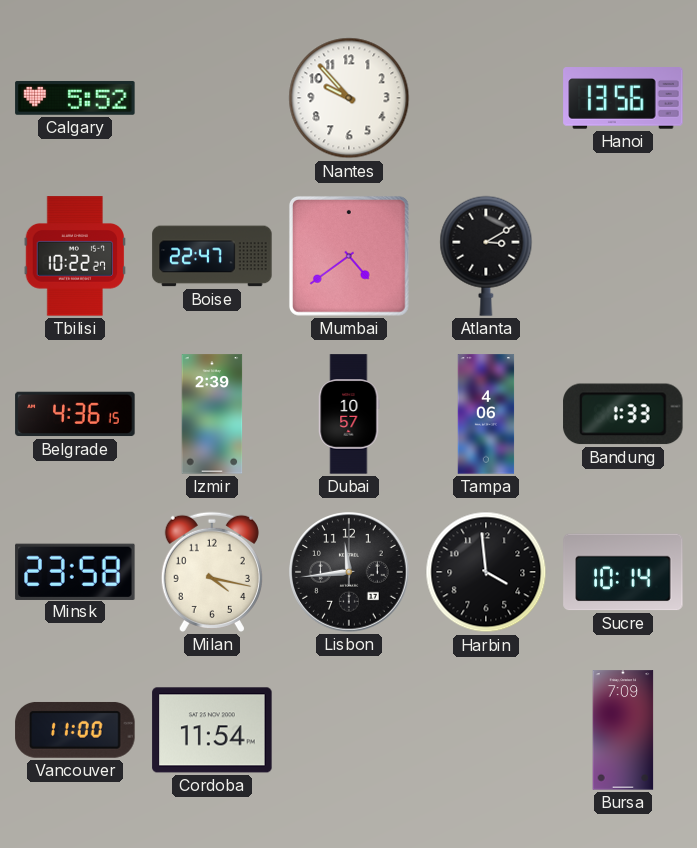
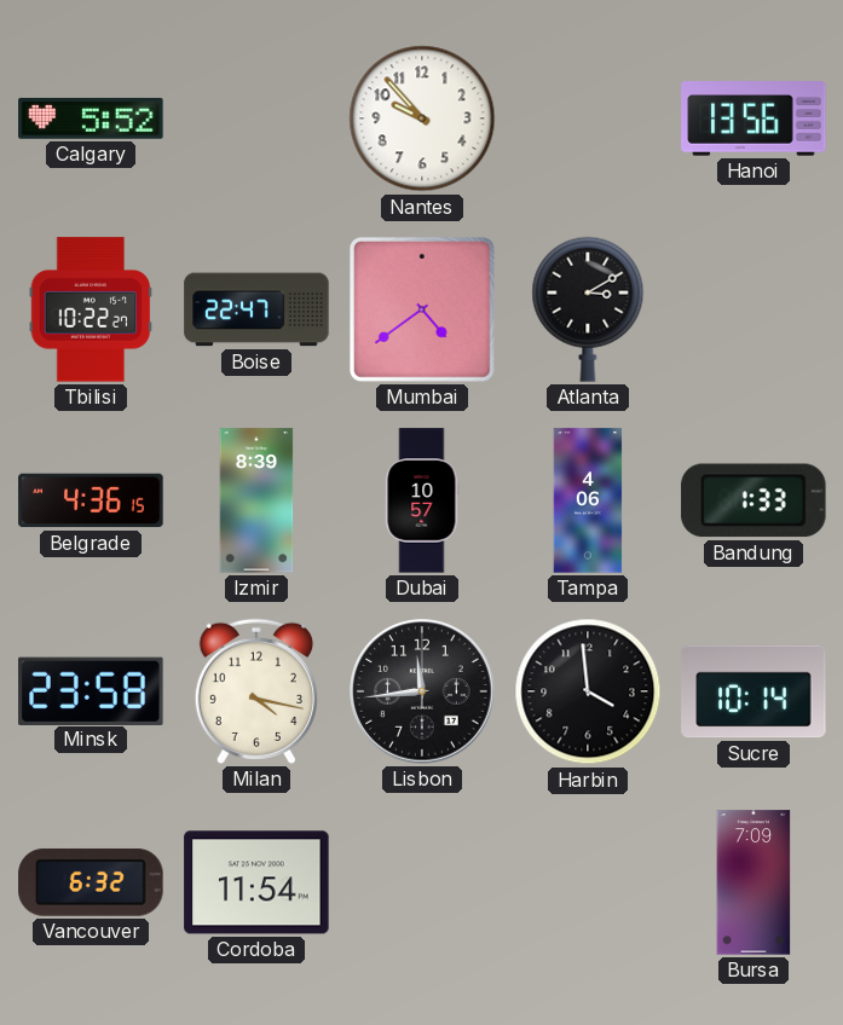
Izmir: 2:39 -> 8:39
Vancouver: 11:00 -> 6:32
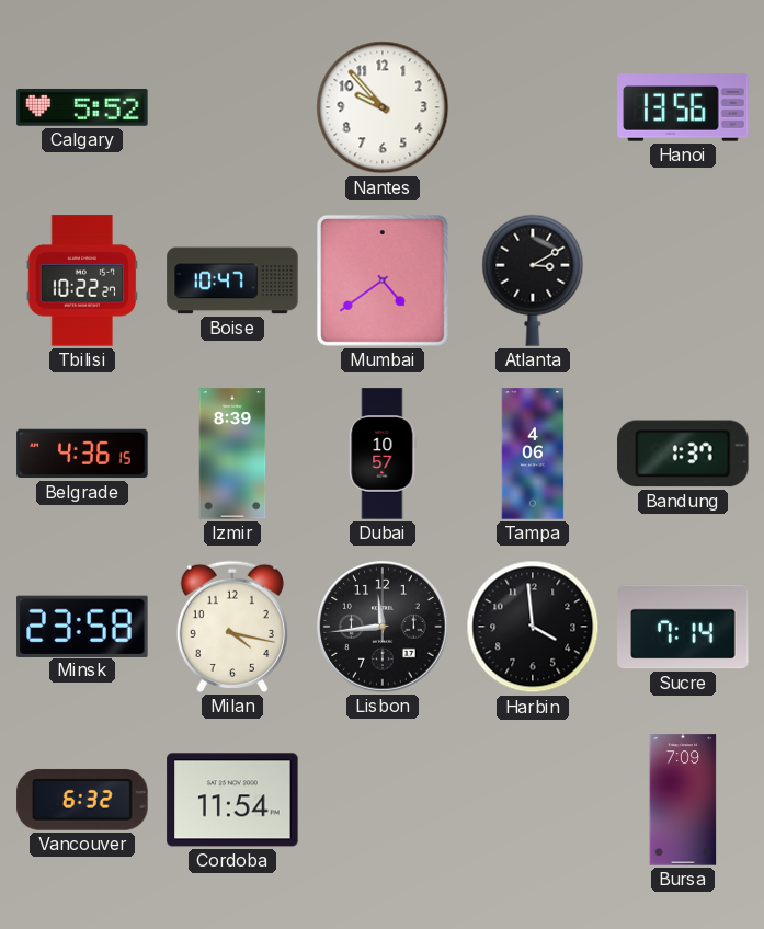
Boise: 22:47 -> 10:47
Bandung: 1:33 -> 1:37
Sucre: 10:14 -> 7:14
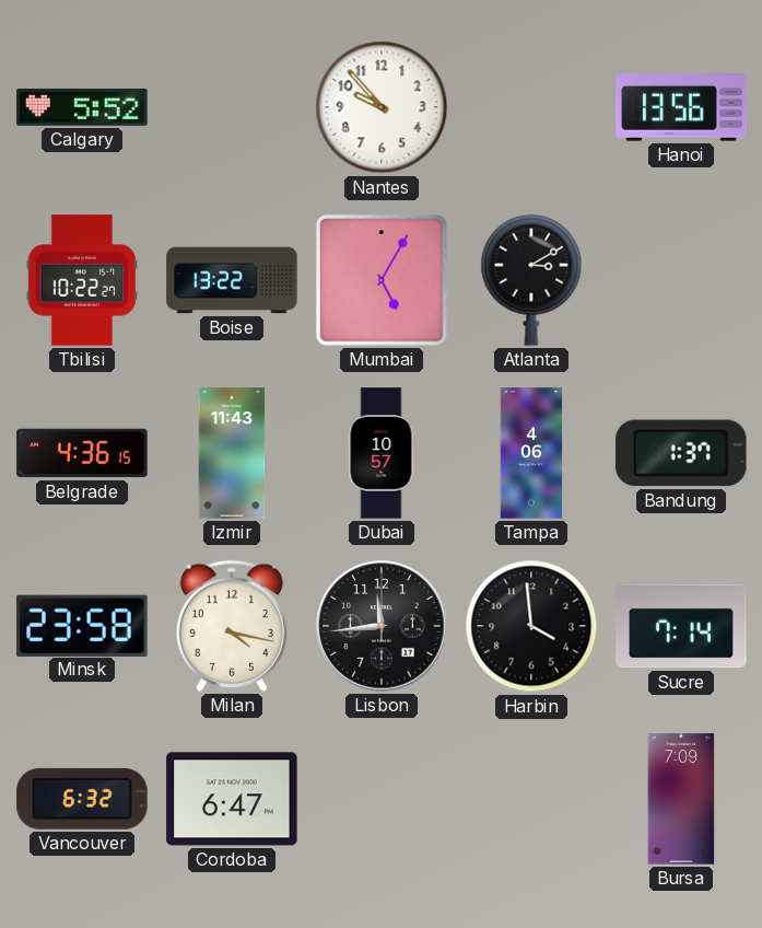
Boise: 10:47 -> 13:22
Mumbai: 4:39 -> 5:05
Izmir: 8:39 -> 11:43
Cordoba: 11:54 -> 6:47
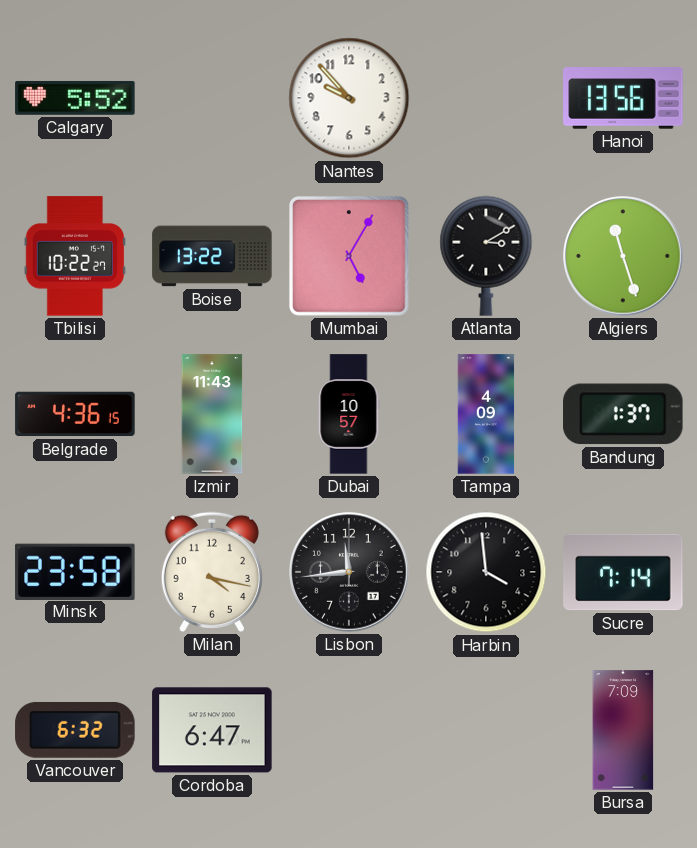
Algiers: none -> 11:27
Tampa: 4:06 -> 4:09
